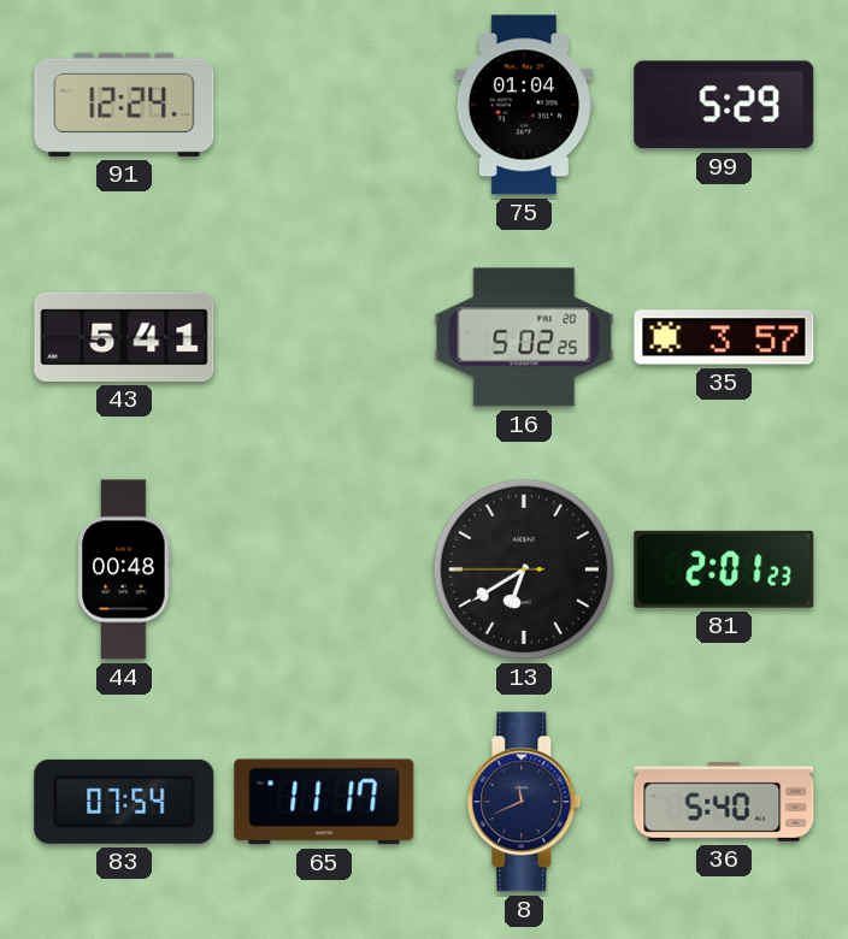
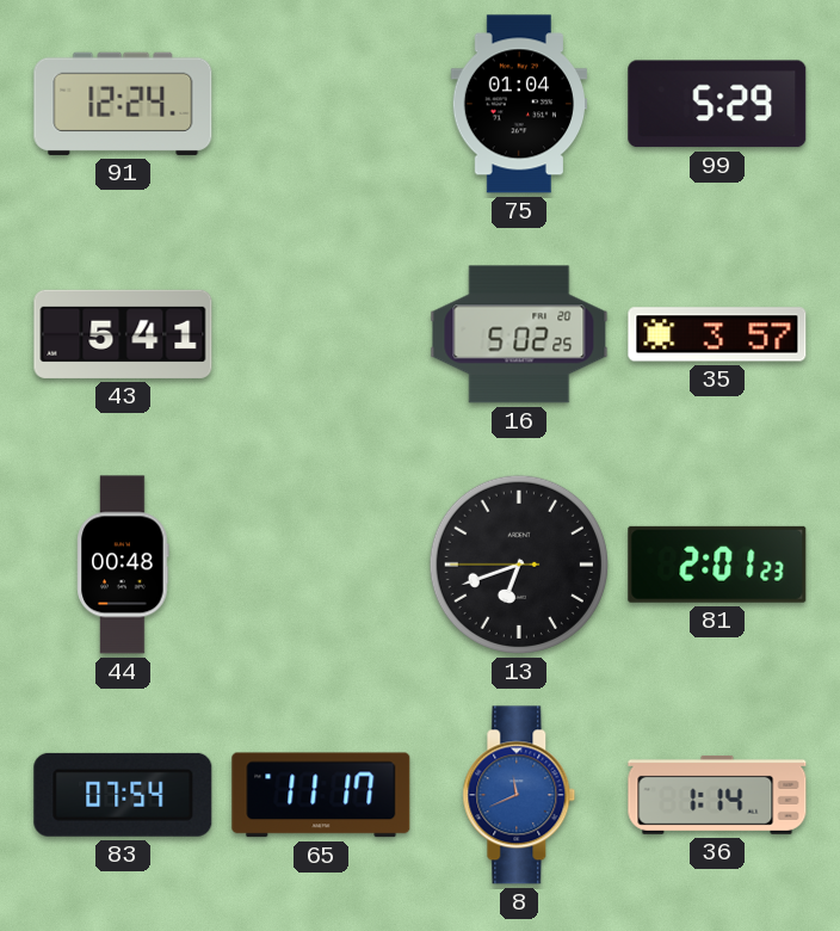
13: 6:39 -> 6:41
8 dial: navy -> blue
36: 5:40 -> 1:14
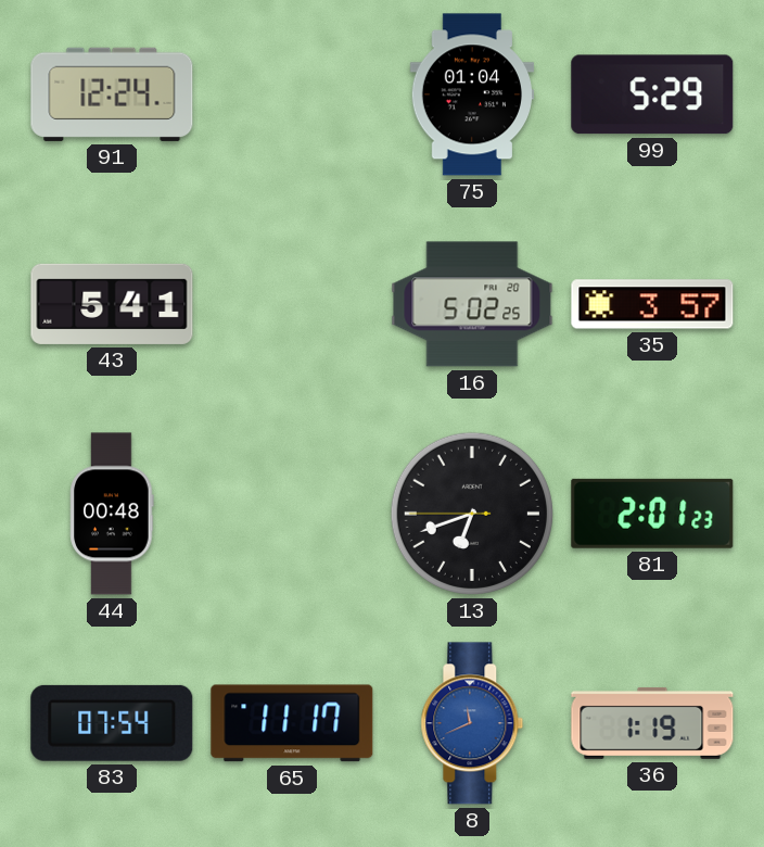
36: 1:14 -> 1:19
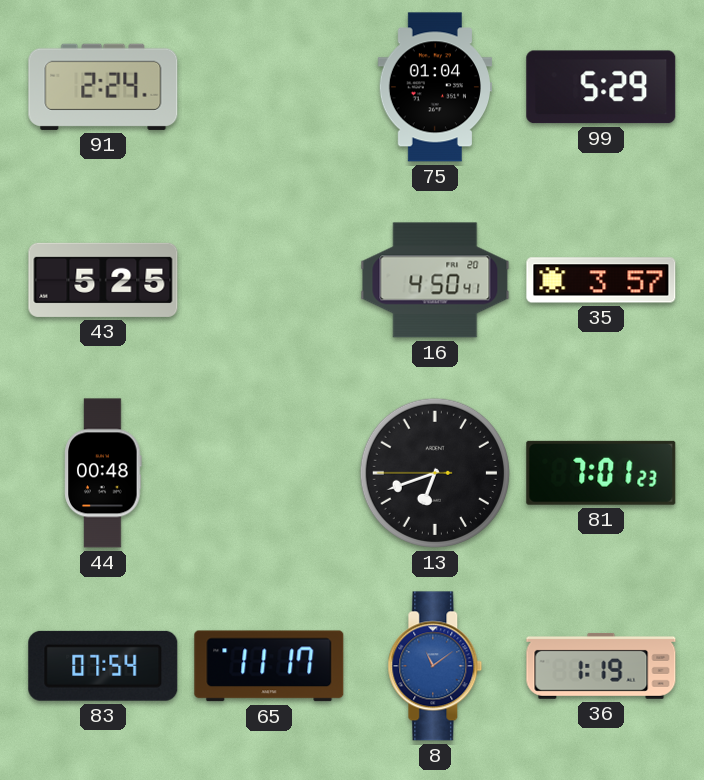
91: 12:24 -> 2:24
43: 5:41 -> 5:25
16: 5:02 -> 4:50
81: 2:01 -> 7:01
8: 11:41 -> 11:09
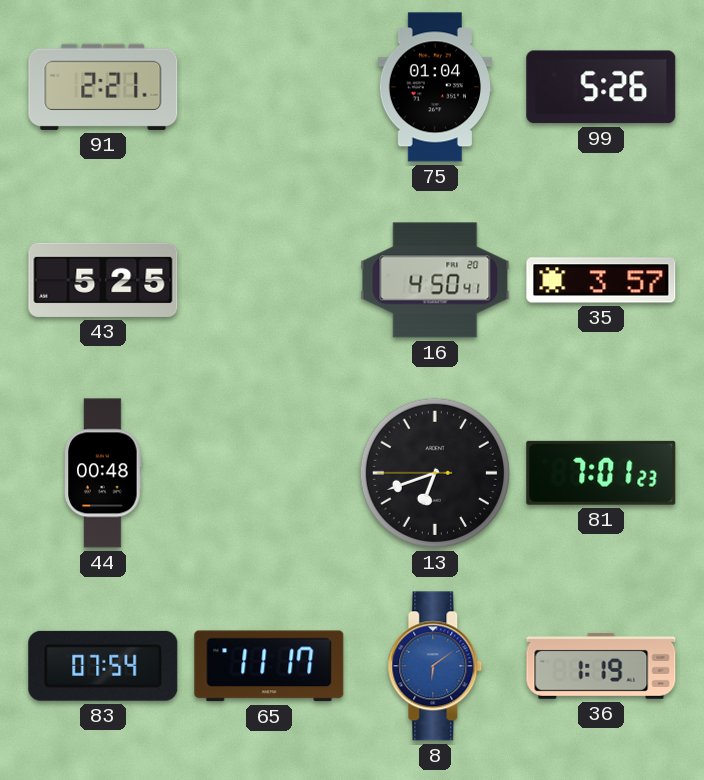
91: 2:24 -> 2:21
99: 5:29 -> 5:26
8: 11:09 -> 6:09
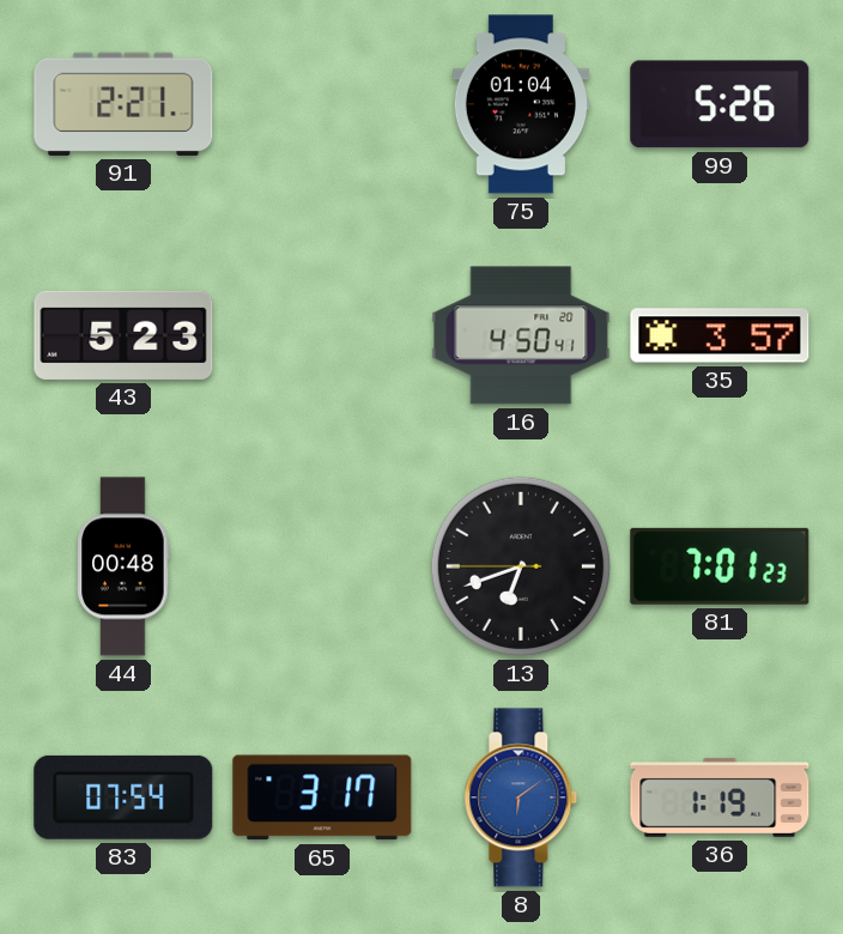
43: 5:25 -> 5:23
65: 11:17 -> 3:17
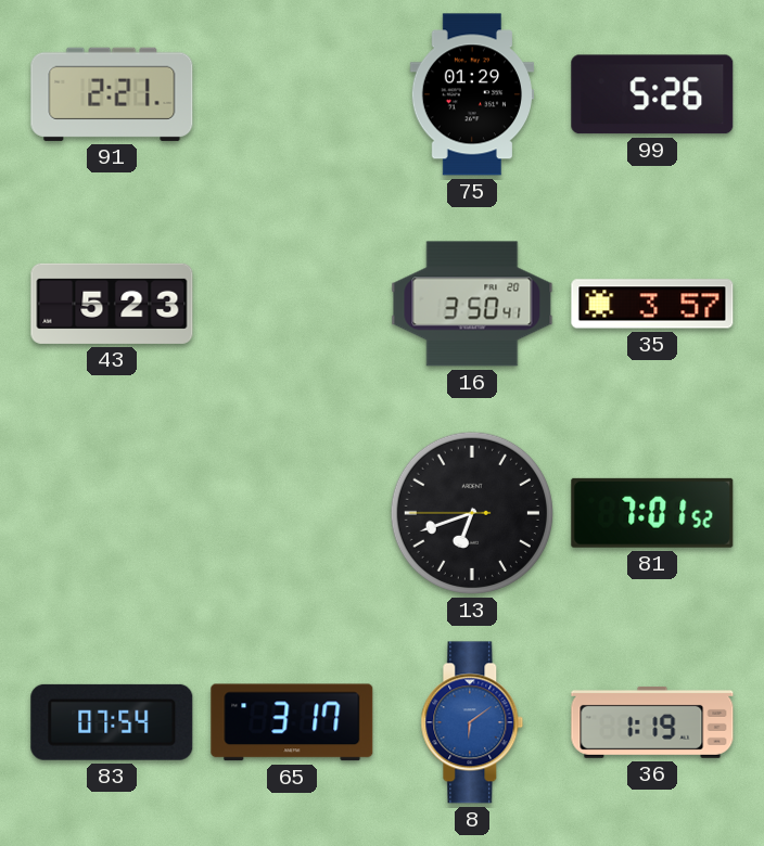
75: 01:04 -> 01:29
16: 4:50 -> 3:50
44: 00:48 -> none
81: 7:01:23 -> 7:01:52
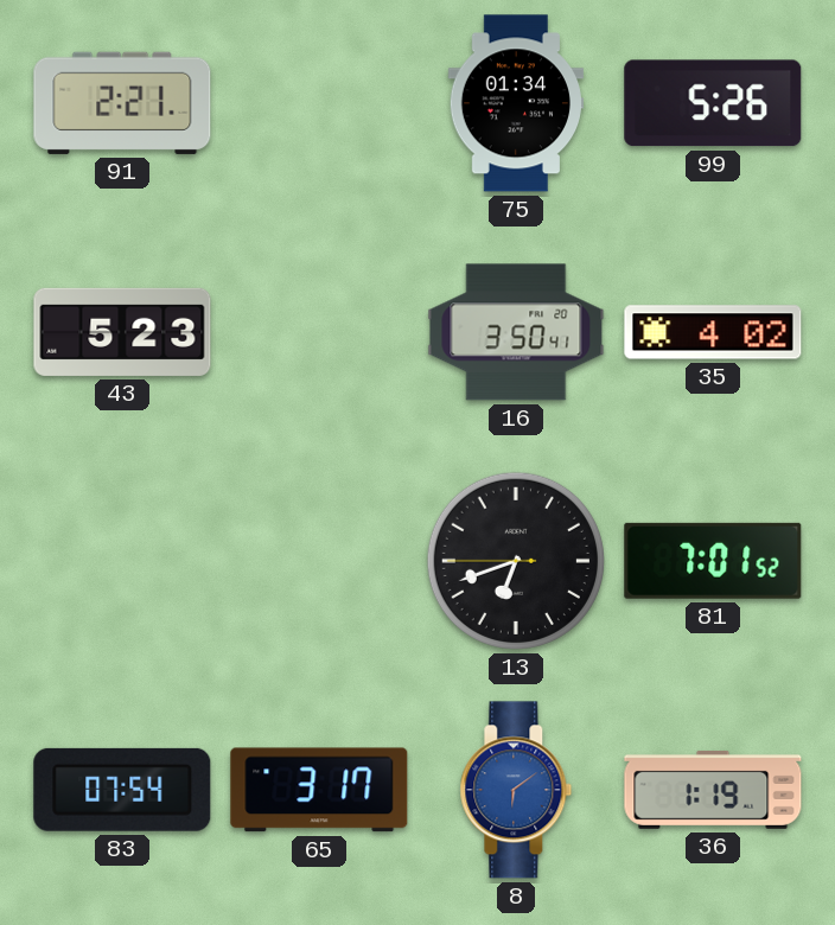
75: 01:29 -> 01:34
35: 3:57 -> 4:02
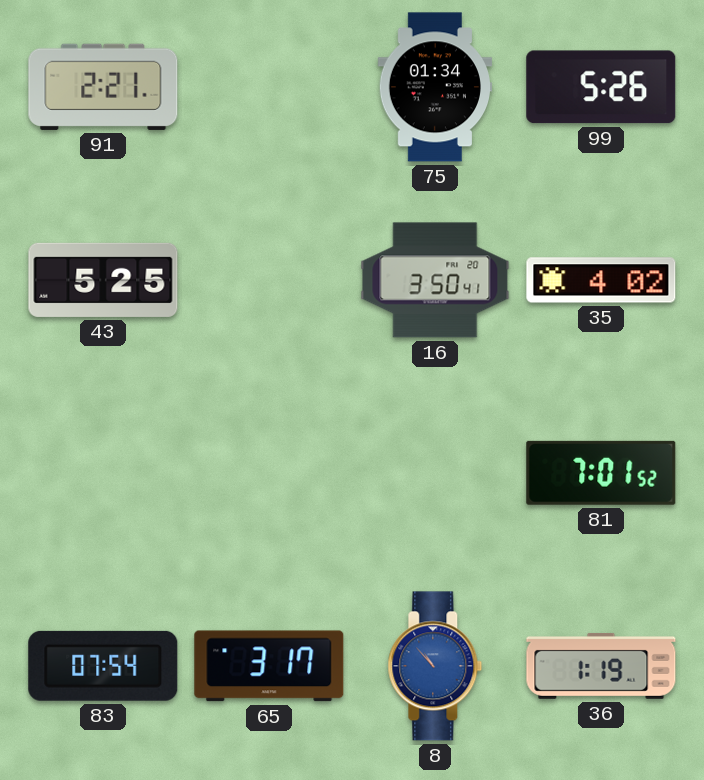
43: 5:23 -> 5:25
13: 6:41 -> none
8: 6:09 -> 10:53
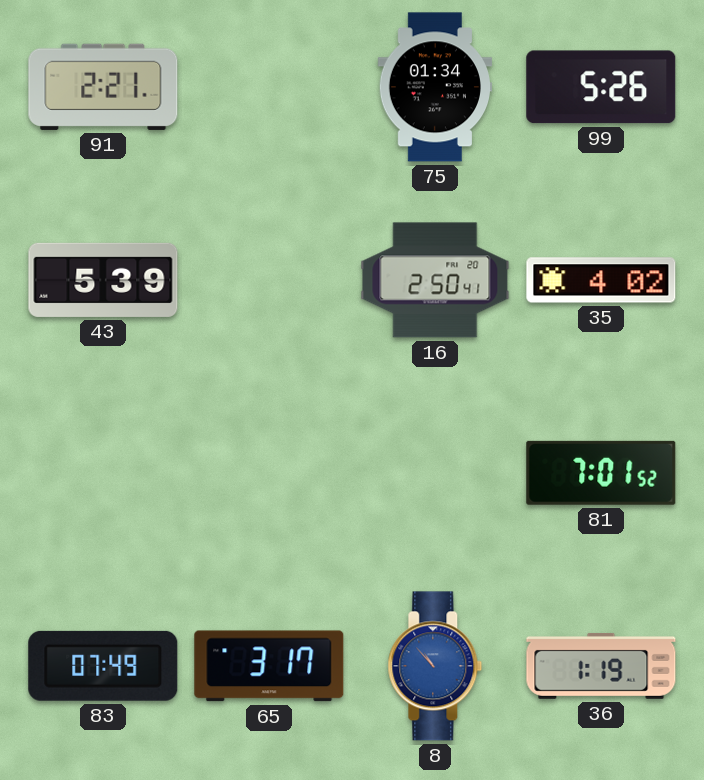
43: 5:25 -> 5:39
16: 3:50 -> 2:50
83: 07:54 -> 07:49
